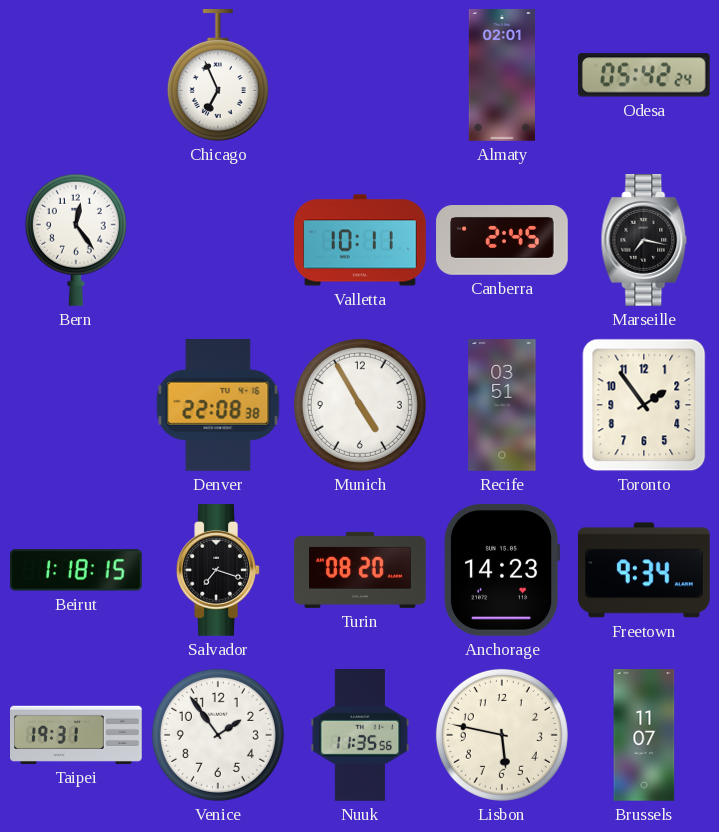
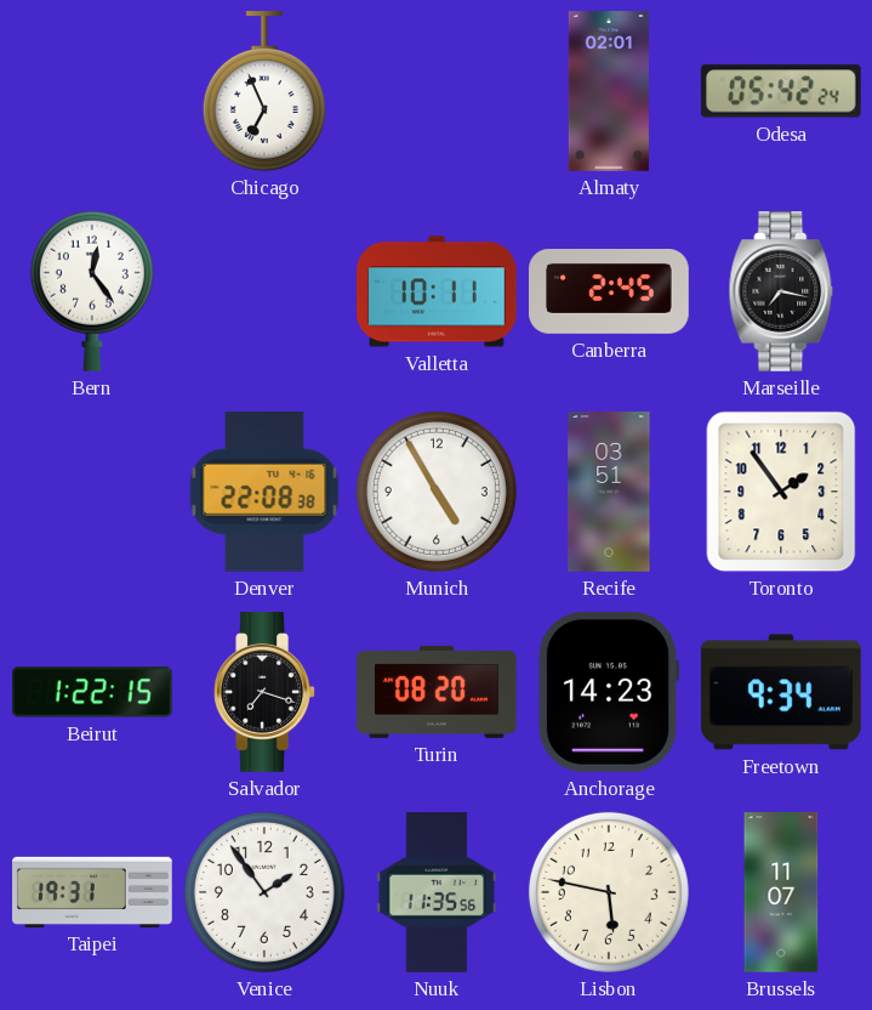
Beirut: 1:18 -> 1:22
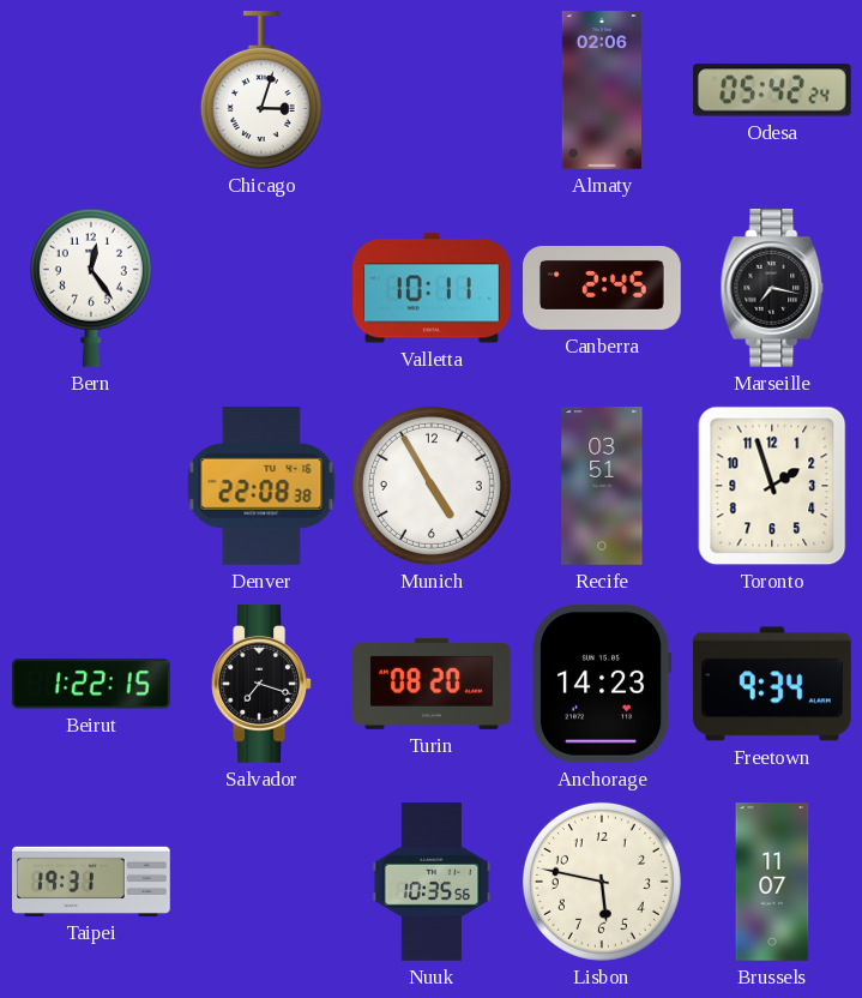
Chicago: 6:56 -> 3:03
Almaty: 02:01 -> 02:06
Toronto: 1:54 -> 1:57
Venice: 1:54 -> none
Nuuk: 11:35 -> 10:35
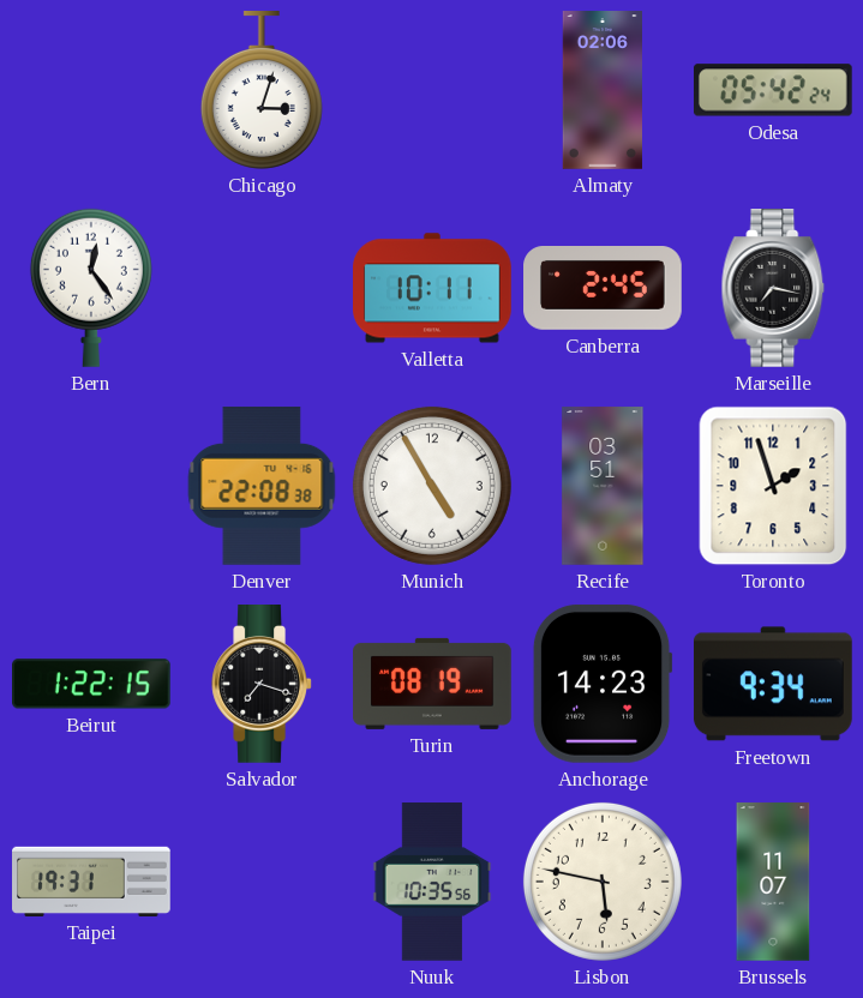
Turin: 08:20 -> 08:19
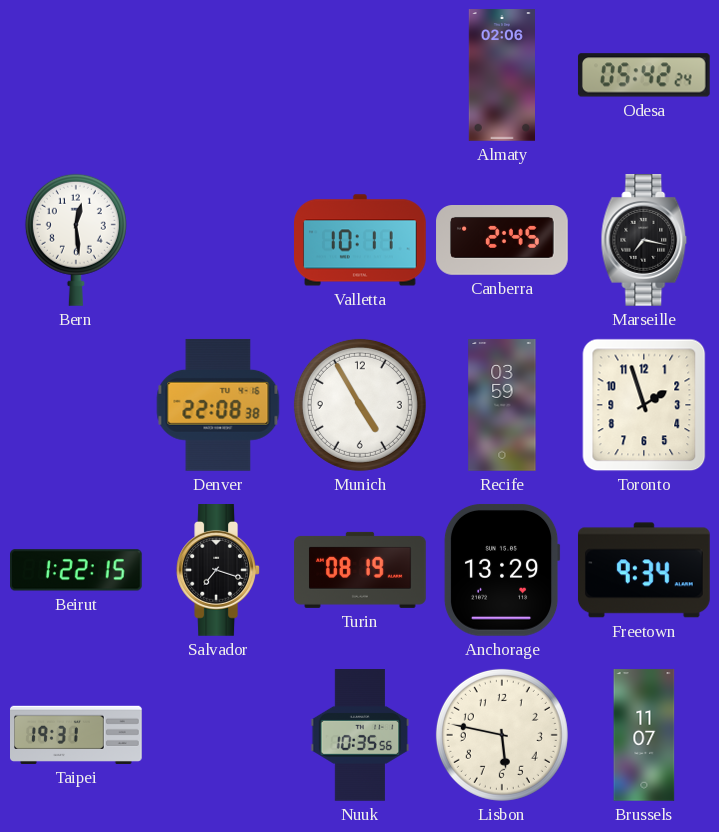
Chicago: 3:03 -> none
Bern: 12:24 -> 12:29
Recife: 03:51 -> 03:59
Anchorage: 14:23 -> 13:29
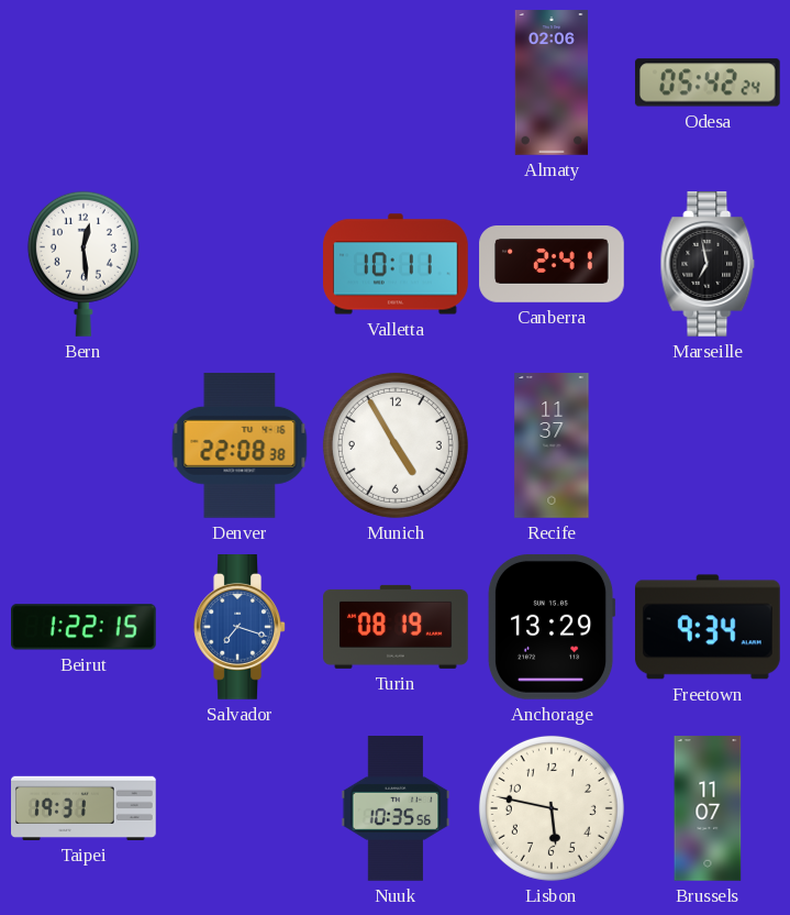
Canberra: 2:45 -> 2:41
Marseille: 7:17 -> 6:58
Recife: 03:59 -> 11:37
Toronto: 1:57 -> none
Salvador dial: black -> blue
